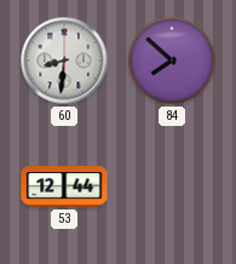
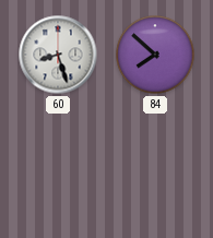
60: 8:31 -> 8:27
53: 12:44 -> none
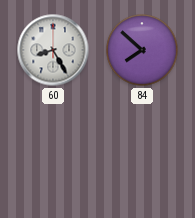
60: 8:27 -> 8:25
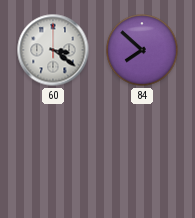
60: 8:25 -> 3:21
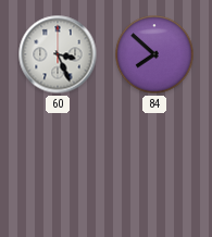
60: 3:21 -> 3:26
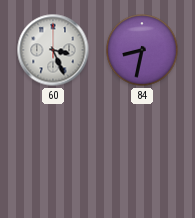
84: 7:52 -> 8:32
